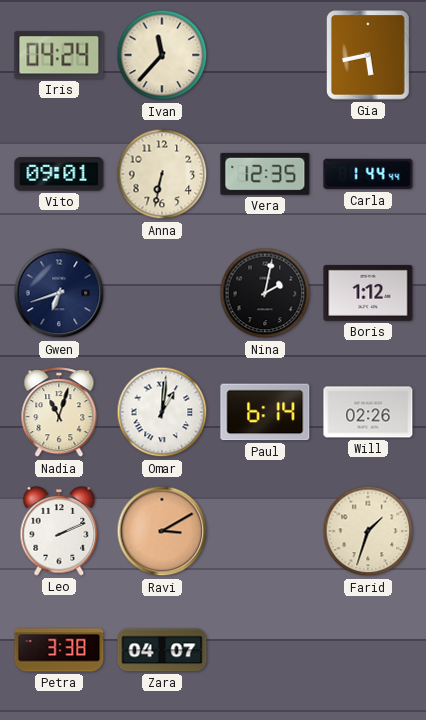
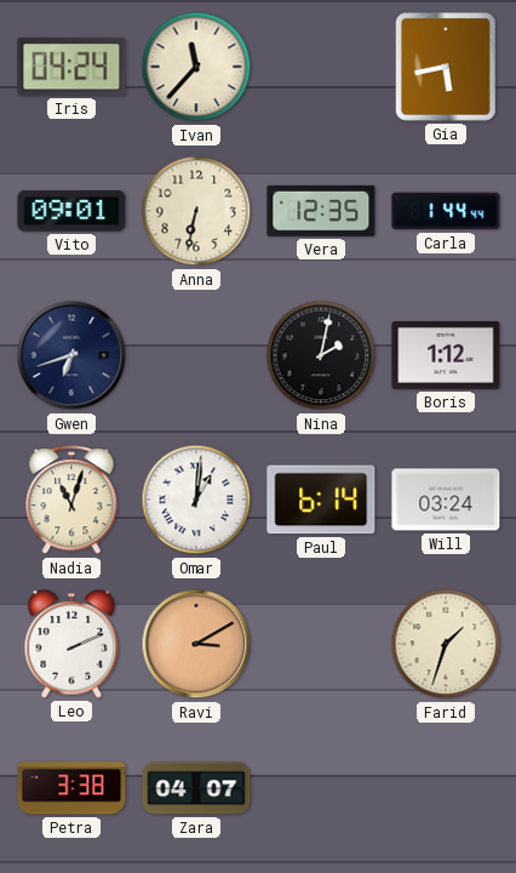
Will: 02:26 -> 03:24
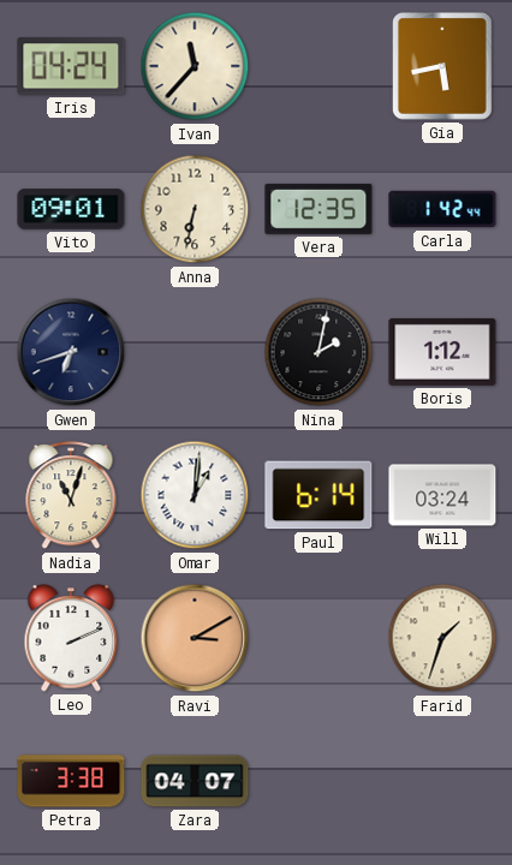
Carla: 1:44 -> 1:42
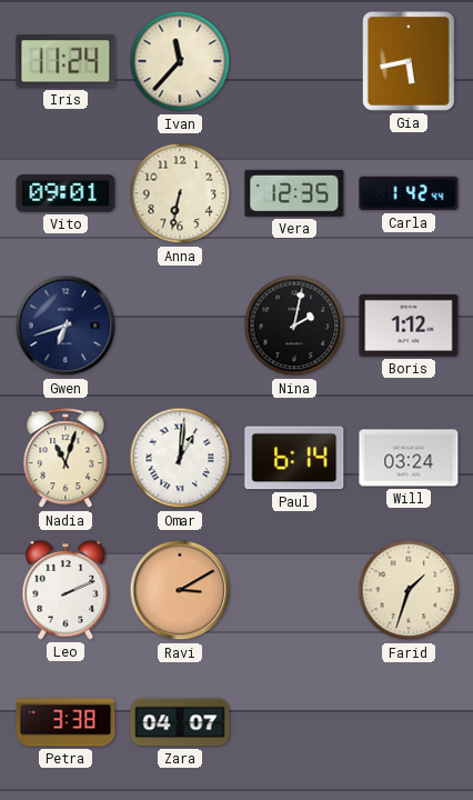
Iris: 04:24 -> 11:24
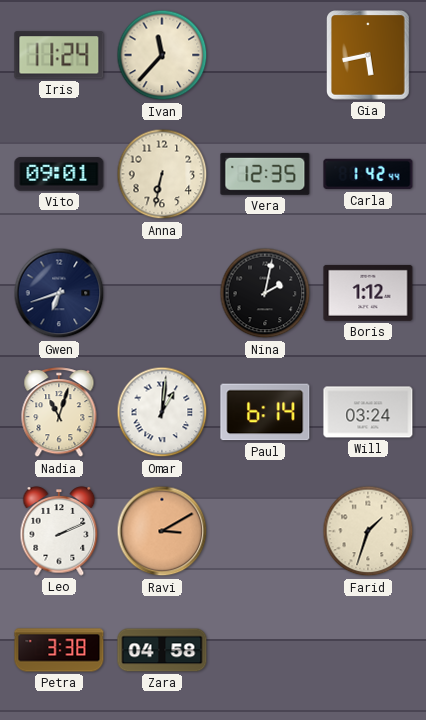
Zara: 04:07 -> 04:58
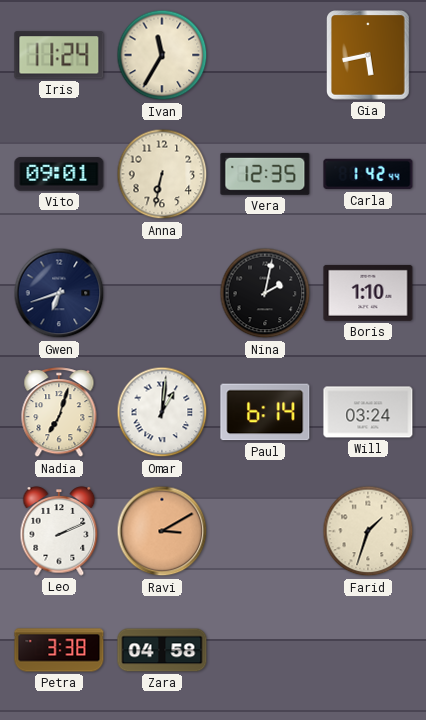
Ivan: 11:37 -> 11:35
Boris: 1:12 -> 1:10
Nadia: 11:03 -> 7:03
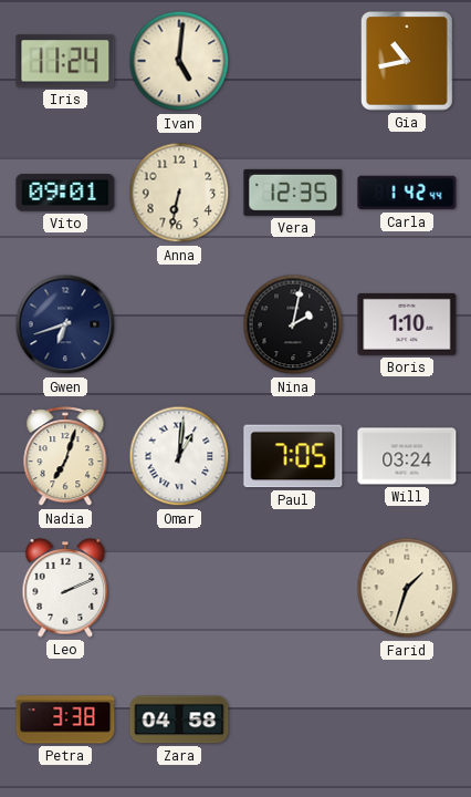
Ivan: 11:35 -> 5:01
Gia: 5:43 -> 10:43
Paul: 6:14 -> 7:05
Ravi: 3:10 -> none
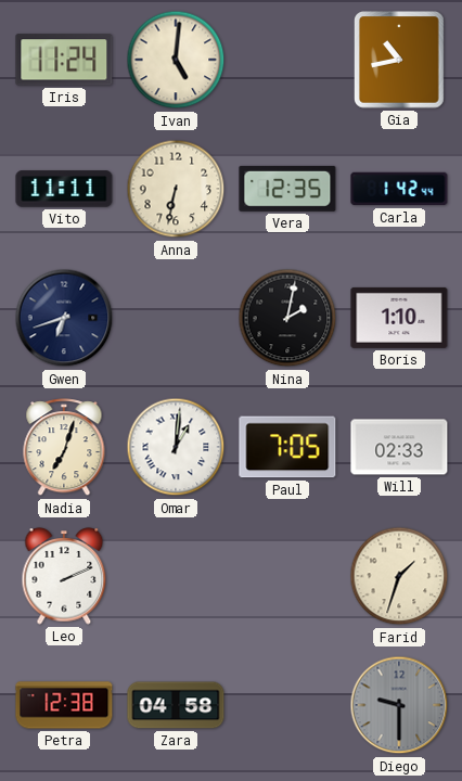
Vito: 09:01 -> 11:11
Will: 03:24 -> 02:33
Petra: 3:38 -> 12:38
Diego: none -> 9:30
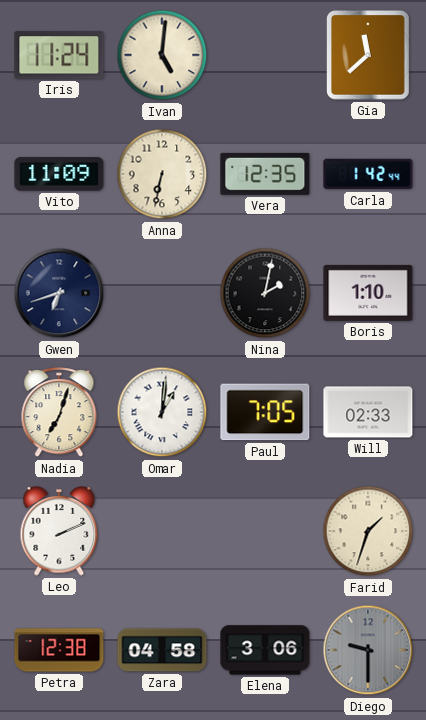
Gia: 10:43 -> 11:38
Vito: 11:11 -> 11:09
Elena: none -> 3:06
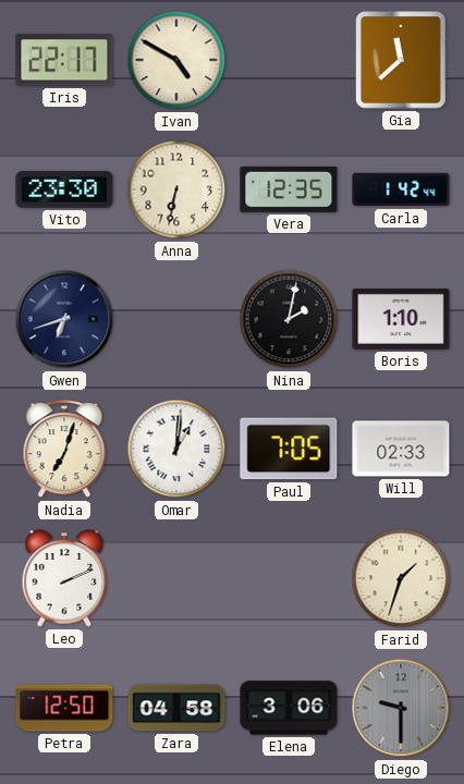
Iris: 11:24 -> 22:17
Ivan: 5:01 -> 4:50
Vito: 11:09 -> 23:30
Petra: 12:38 -> 12:50
